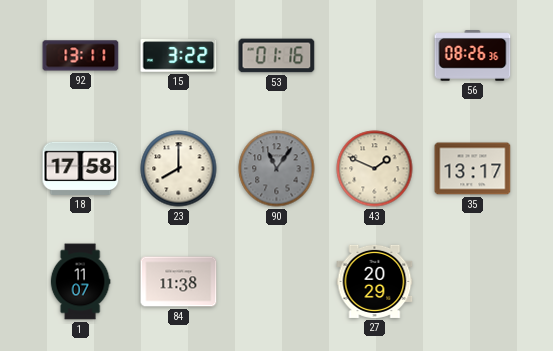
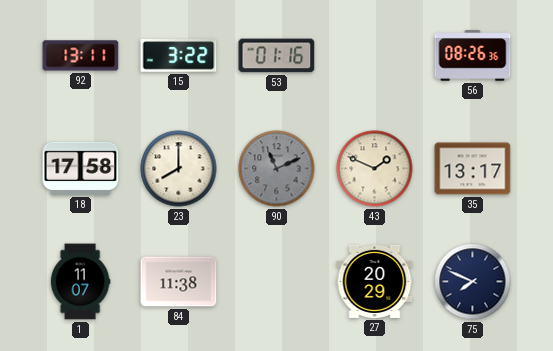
90: 11:06 -> 11:11
75: none -> 7:49
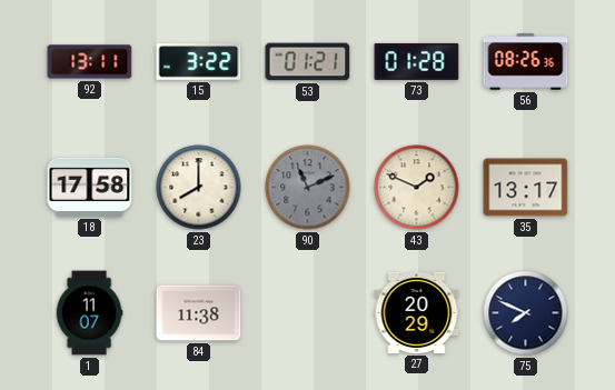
53: 01:16 -> 01:21
73: none -> 01:28
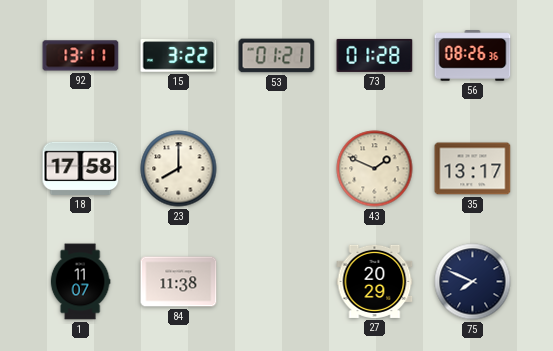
90: 11:11 -> none
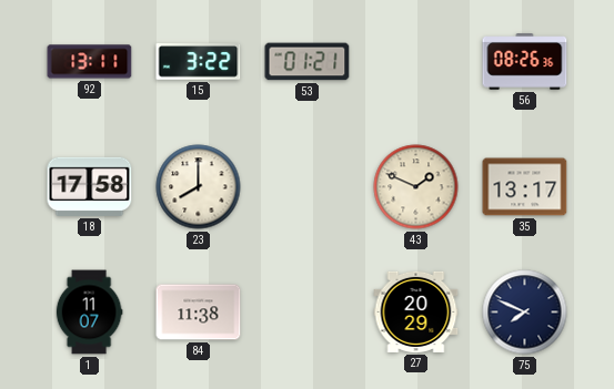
73: 01:28 -> none
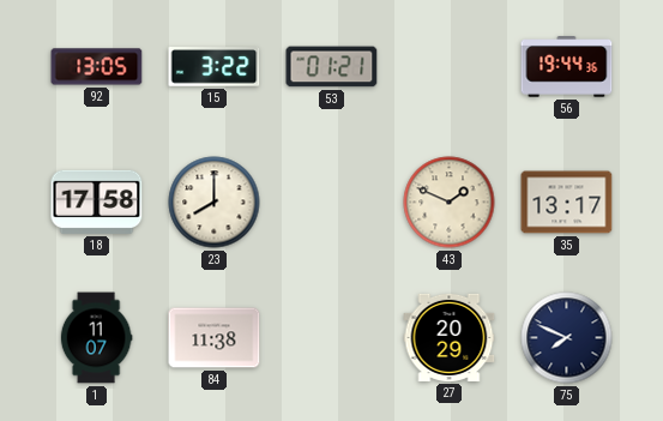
92: 13:11 -> 13:05
56: 08:26 -> 19:44
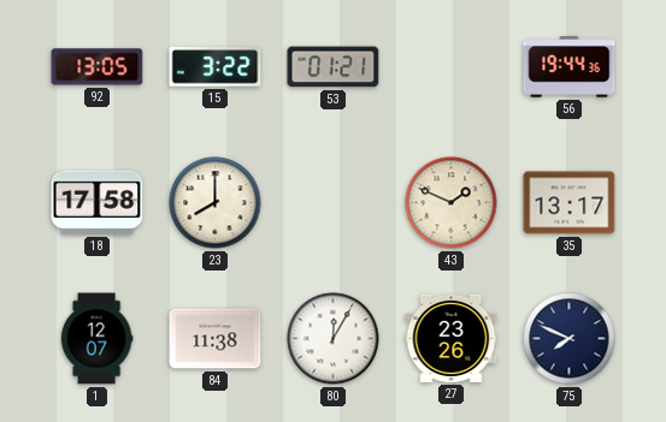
1: 11:07 -> 12:07
80: none -> 12:05
27: 20:29 -> 23:26
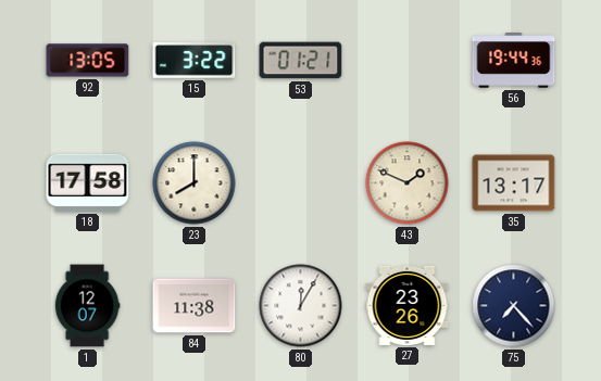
75: 7:49 -> 7:23
